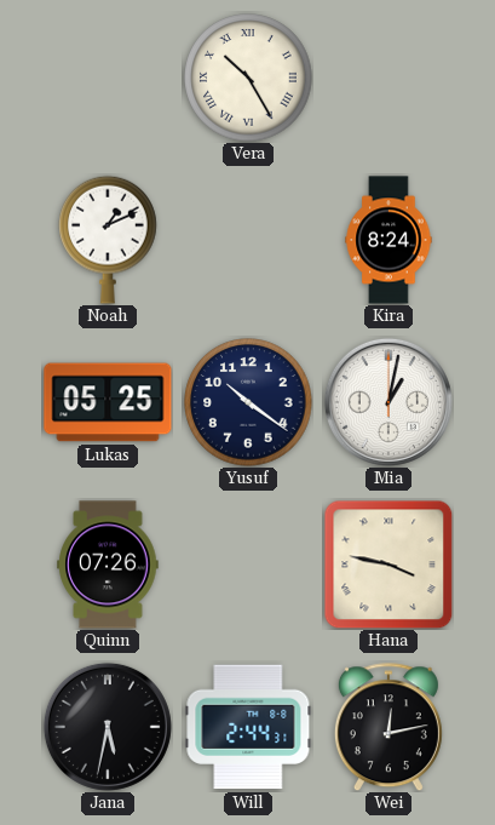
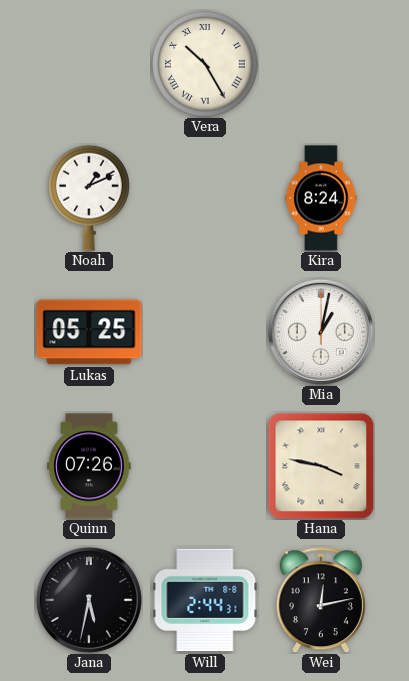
Yusuf: 10:21 -> none
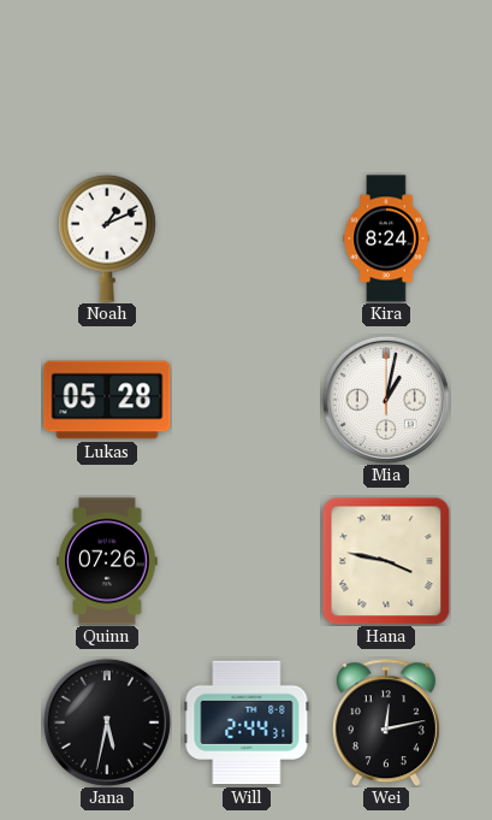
Vera: 10:25 -> none
Lukas: 05:25 -> 05:28
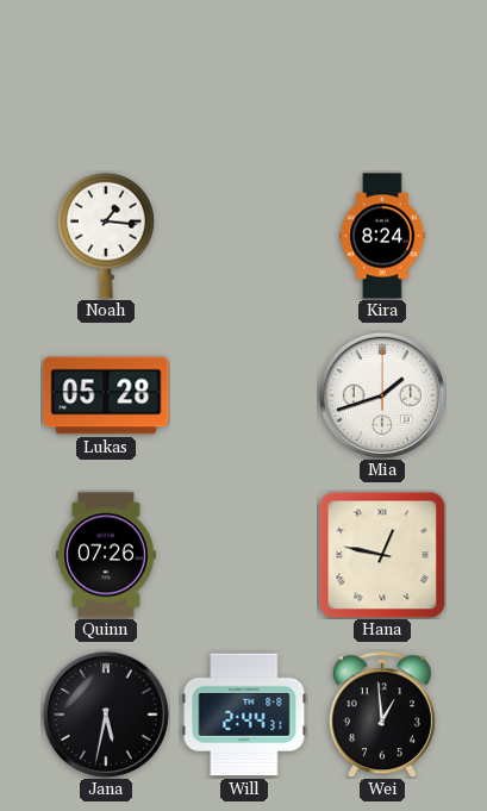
Noah: 1:11 -> 1:16
Mia: 1:02 -> 1:42
Hana: 3:47 -> 12:47
Wei: 12:13 -> 12:59
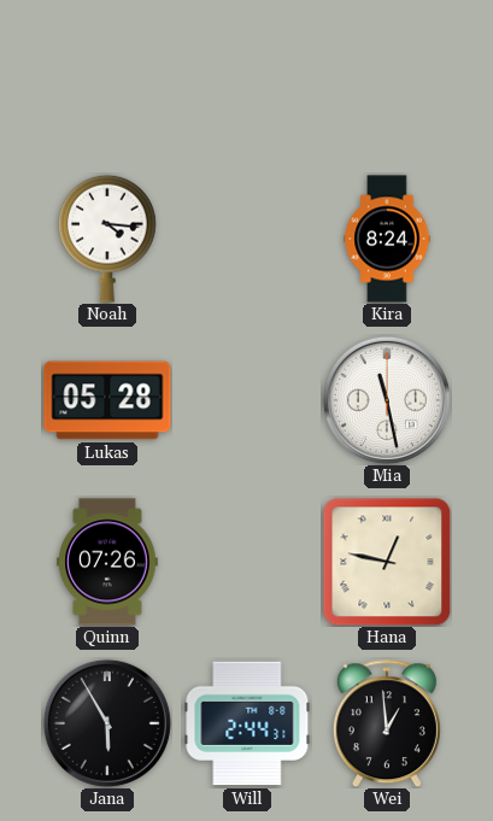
Noah: 1:16 -> 4:16
Mia: 1:42 -> 11:28
Jana: 5:32 -> 5:55
